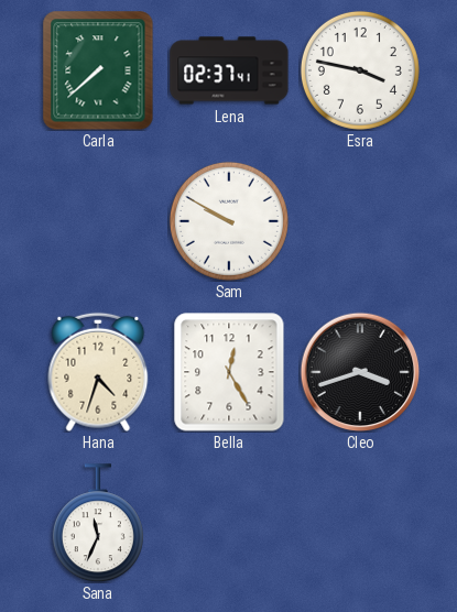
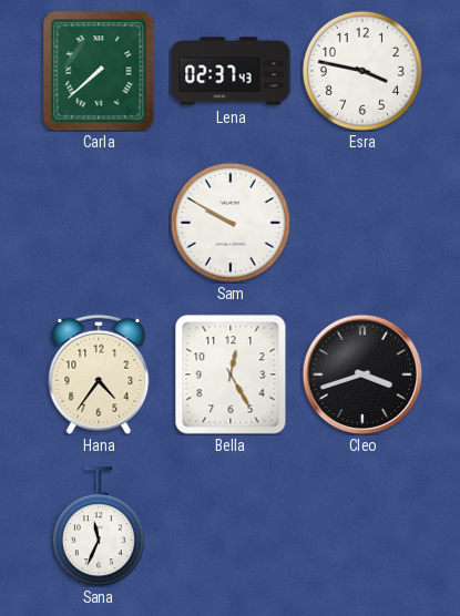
Lena: 02:37:41 -> 02:37:43
Hana: 4:33 -> 4:36
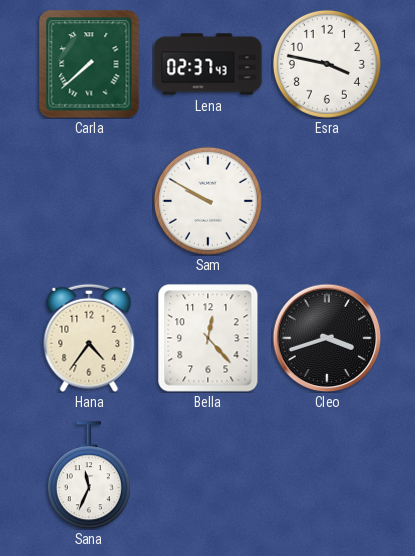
Bella: 12:25 -> 12:23
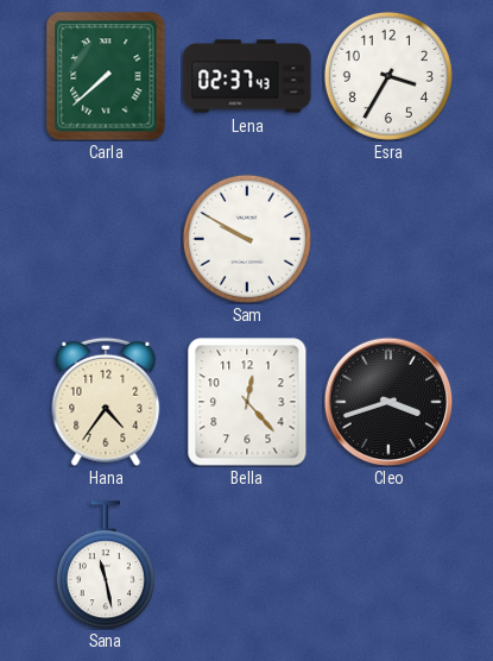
Esra: 3:47 -> 3:35
Sana: 11:34 -> 11:28
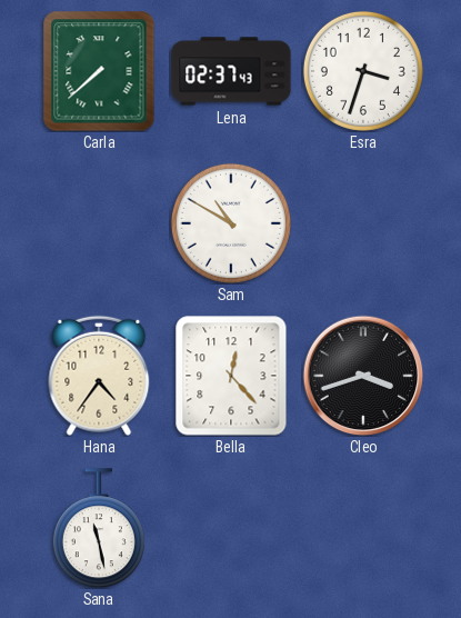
Esra: 3:35 -> 3:33
Sam: 9:50 -> 10:50
